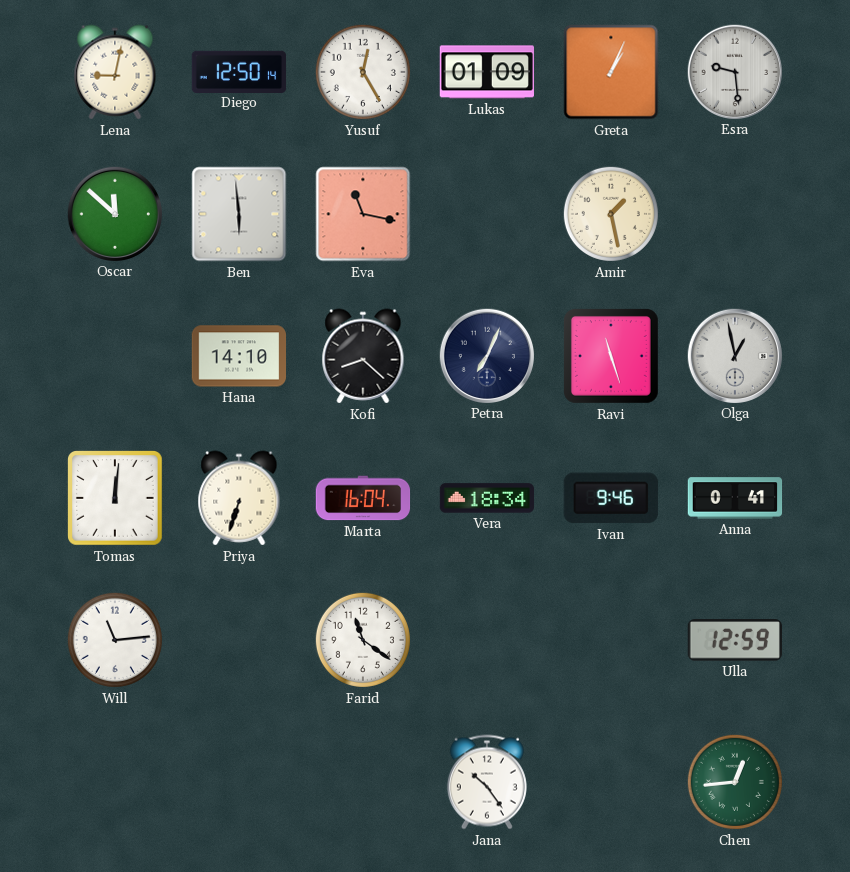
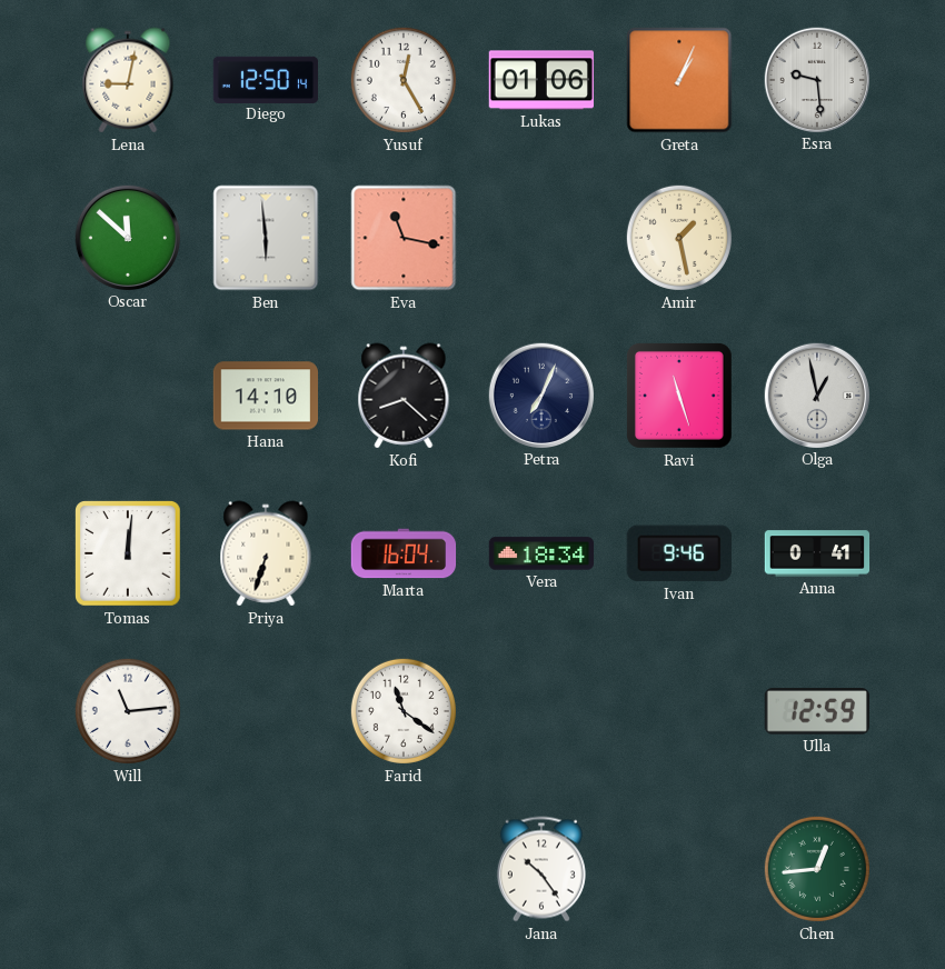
Lukas: 01:09 -> 01:06
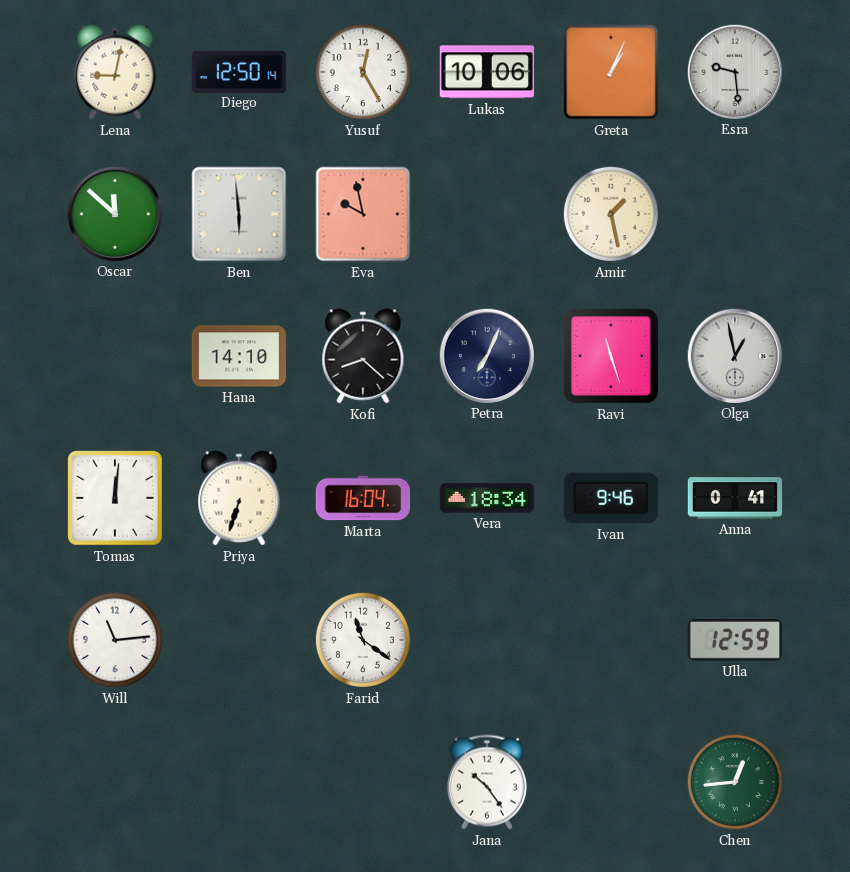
Lukas: 01:06 -> 10:06
Eva: 11:17 -> 9:58
